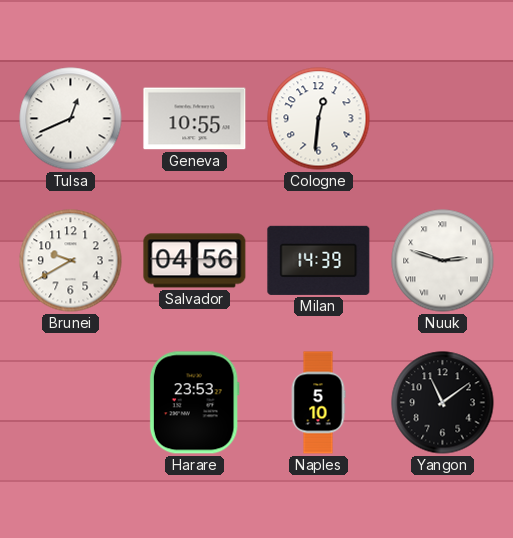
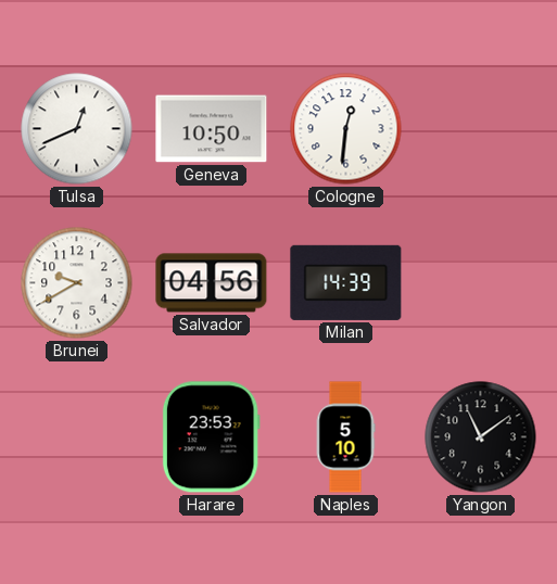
Geneva: 10:55 -> 10:50
Nuuk: 2:48 -> none
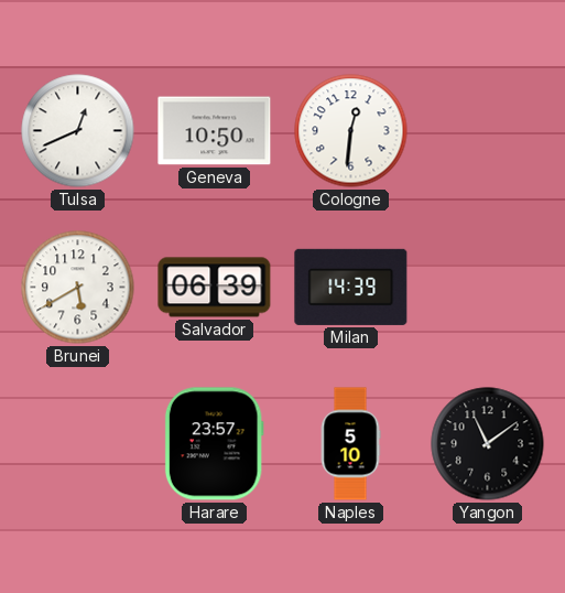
Brunei: 9:40 -> 5:40
Salvador: 04:56 -> 06:39
Harare: 23:53 -> 23:57
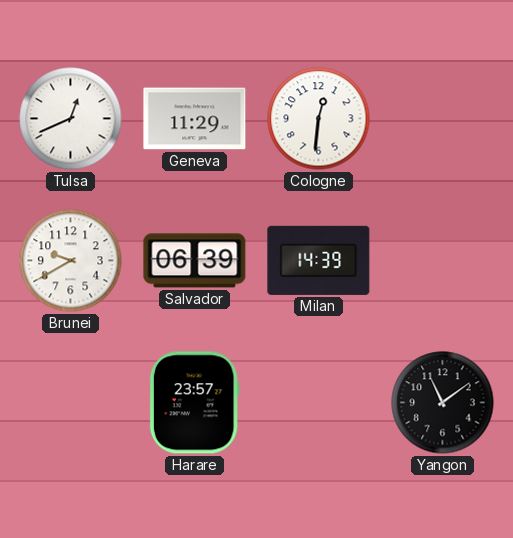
Geneva: 10:50 -> 11:29
Brunei: 5:40 -> 9:40
Naples: 5:10 -> none
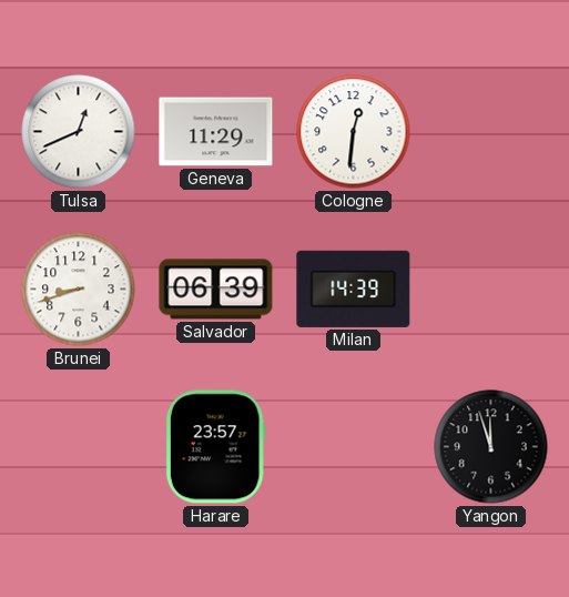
Brunei: 9:40 -> 8:42
Yangon: 11:09 -> 11:57
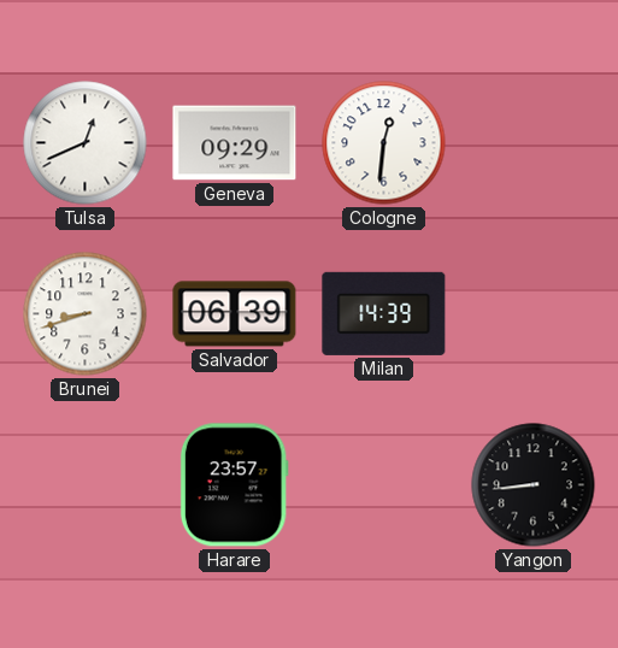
Geneva: 11:29 -> 09:29
Yangon: 11:57 -> 8:44
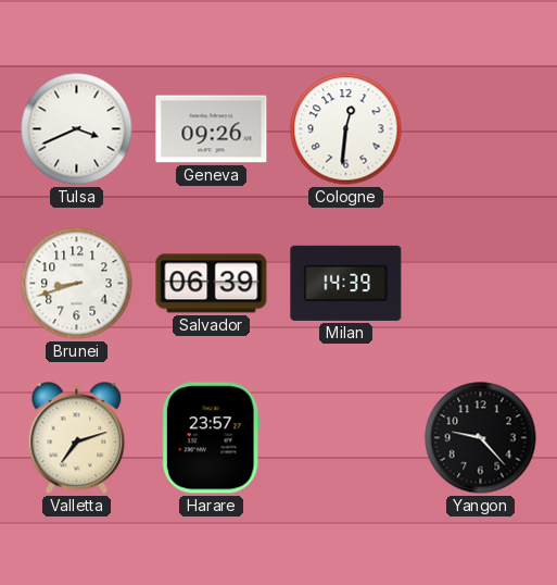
Tulsa: 12:41 -> 3:41
Geneva: 09:29 -> 09:26
Valletta: none -> 7:12
Yangon: 8:44 -> 9:23
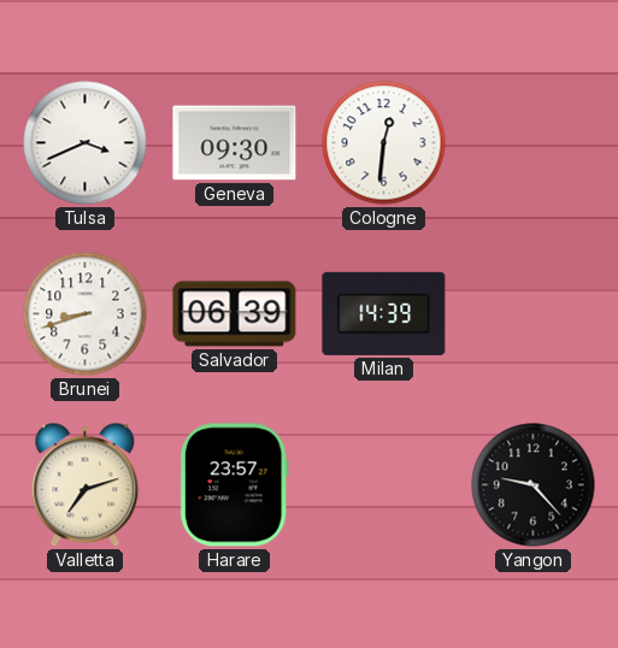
Geneva: 09:26 -> 09:30
